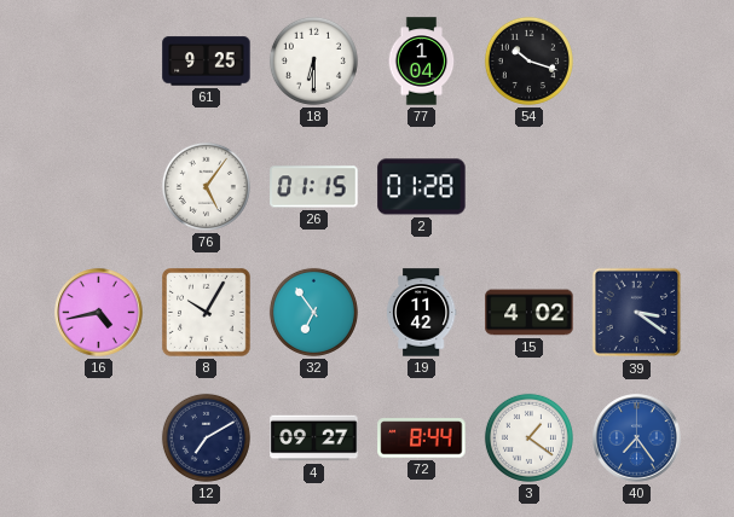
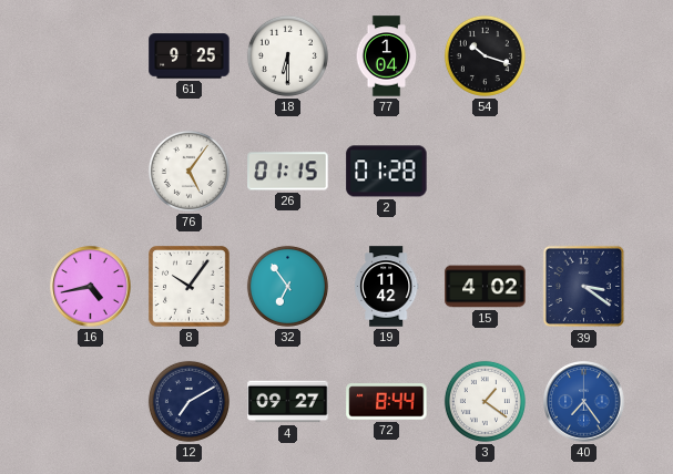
8: 10:05 -> 10:06
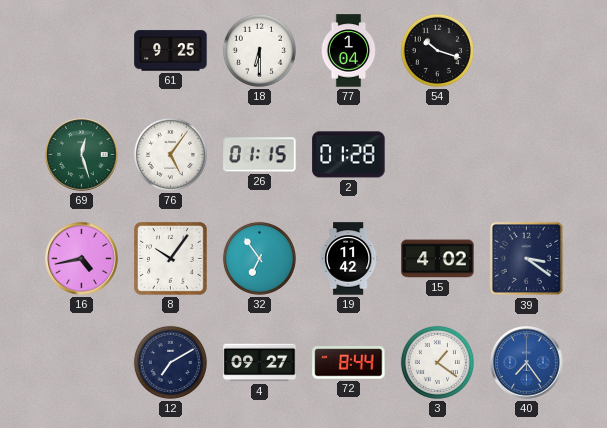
69: none -> 12:27
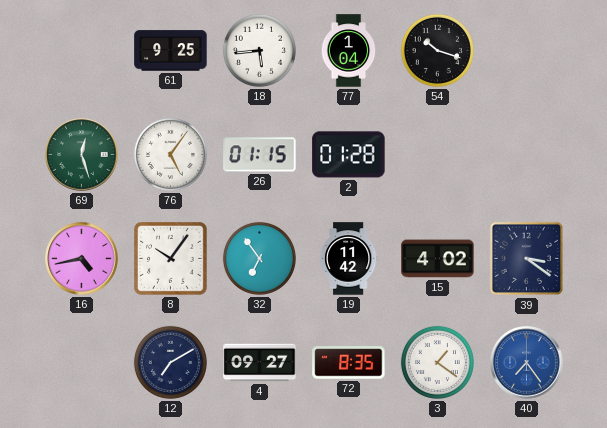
18: 6:30 -> 5:44
72: 8:44 -> 8:35
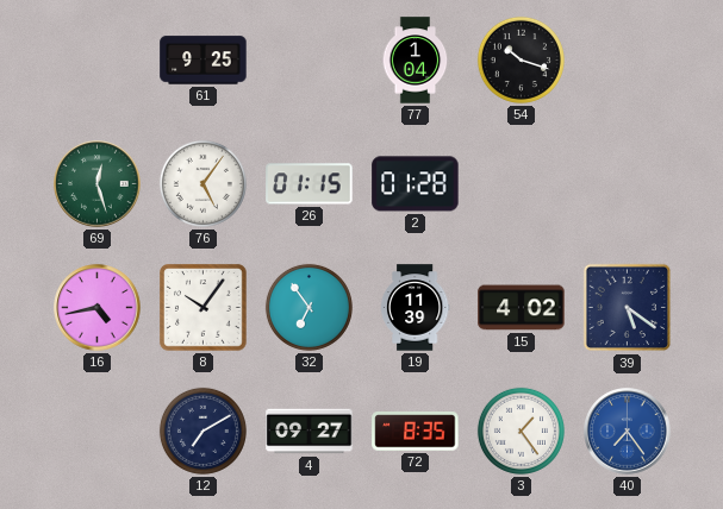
18: 5:44 -> none
19: 11:42 -> 11:39
39: 3:21 -> 5:21
3: 1:21 -> 1:24
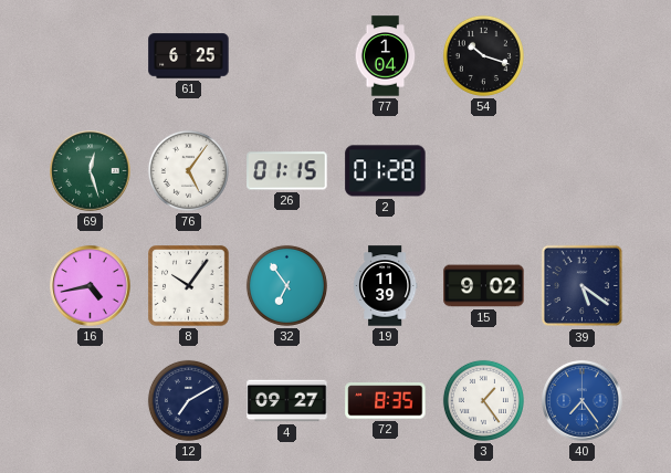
61: 9:25 -> 6:25
15: 4:02 -> 9:02
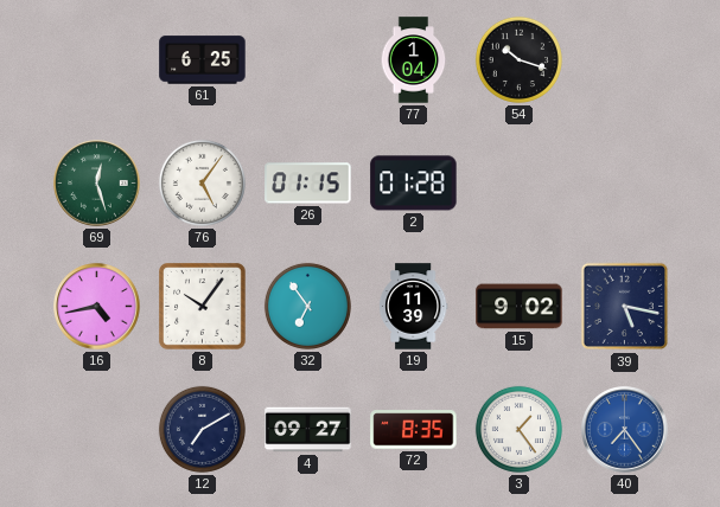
39: 5:21 -> 5:17
